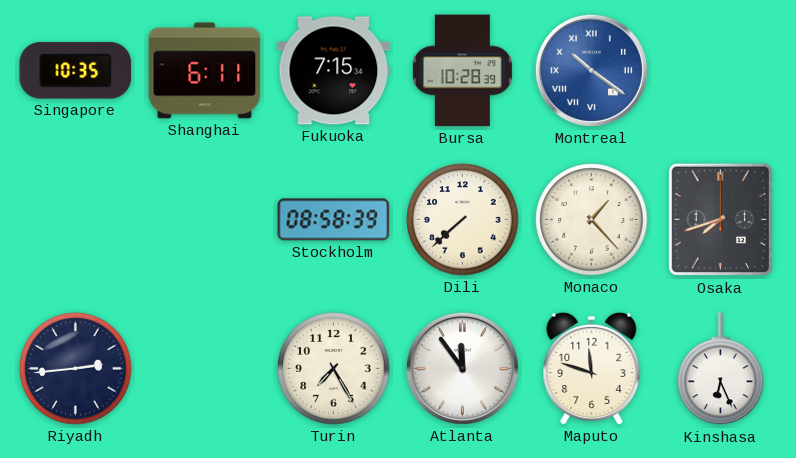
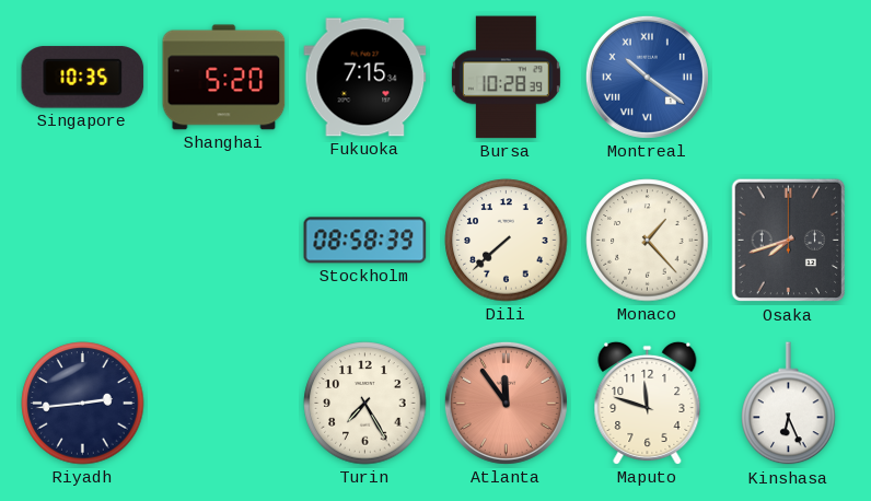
Shanghai: 6:11 -> 5:20
Atlanta dial: white -> salmon
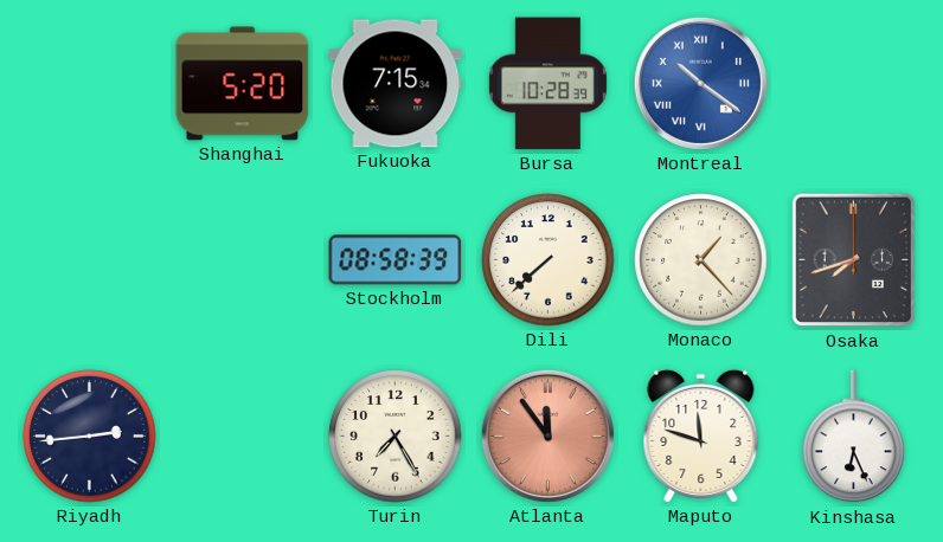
Singapore: 10:35 -> none
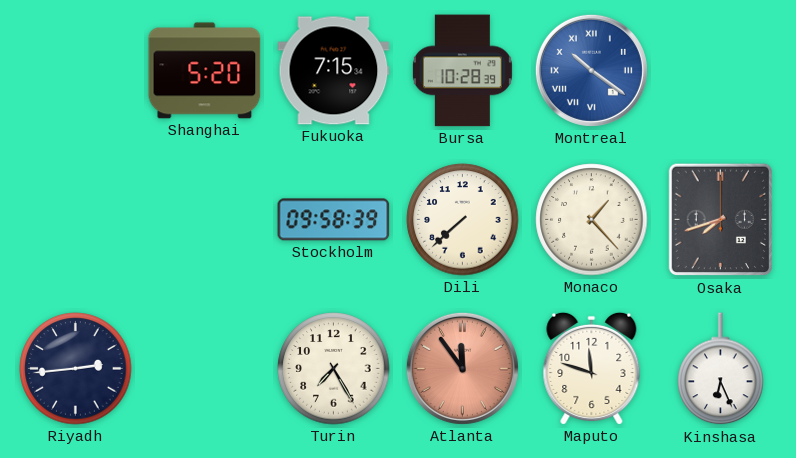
Stockholm: 08:58 -> 09:58
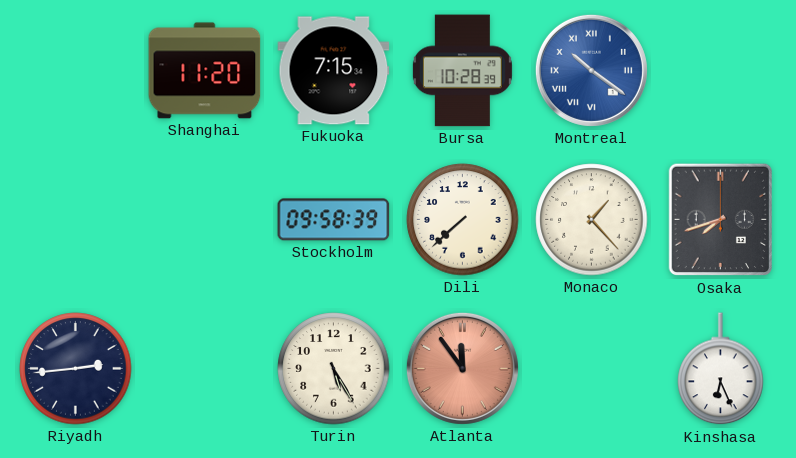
Shanghai: 5:20 -> 11:20
Turin: 7:25 -> 5:25
Maputo: 11:48 -> none
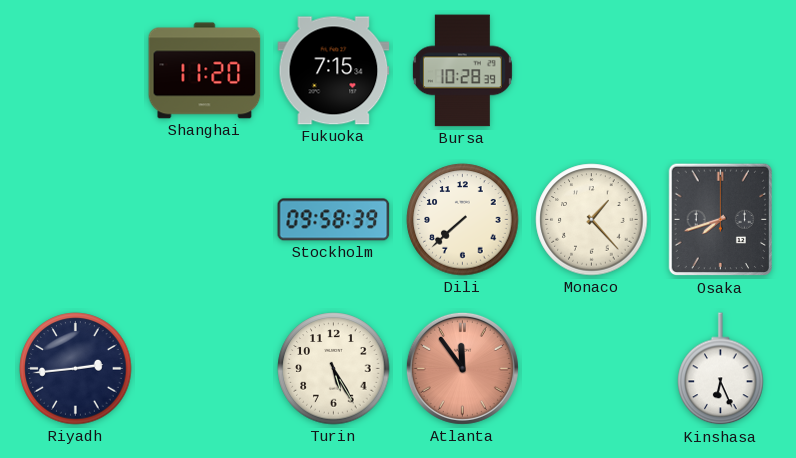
Montreal: 10:21 -> none
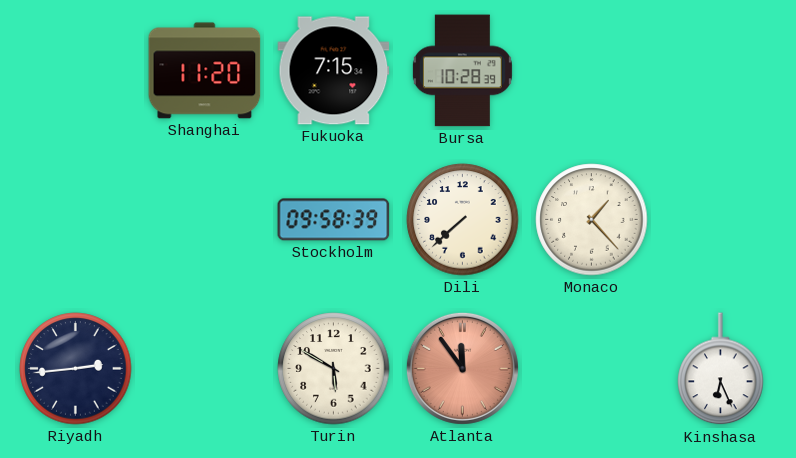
Osaka: 7:42 -> none
Turin: 5:25 -> 5:50
